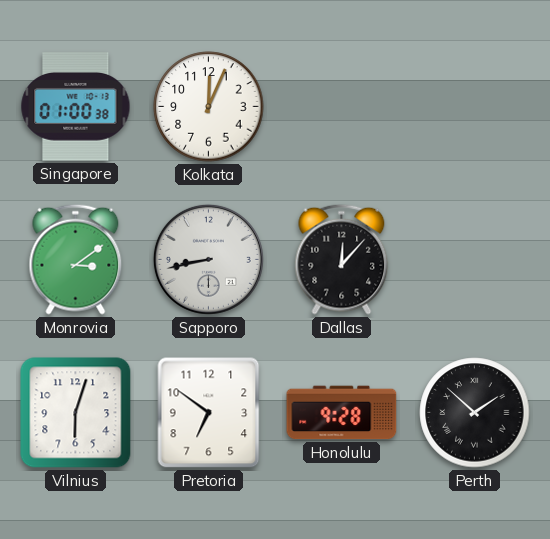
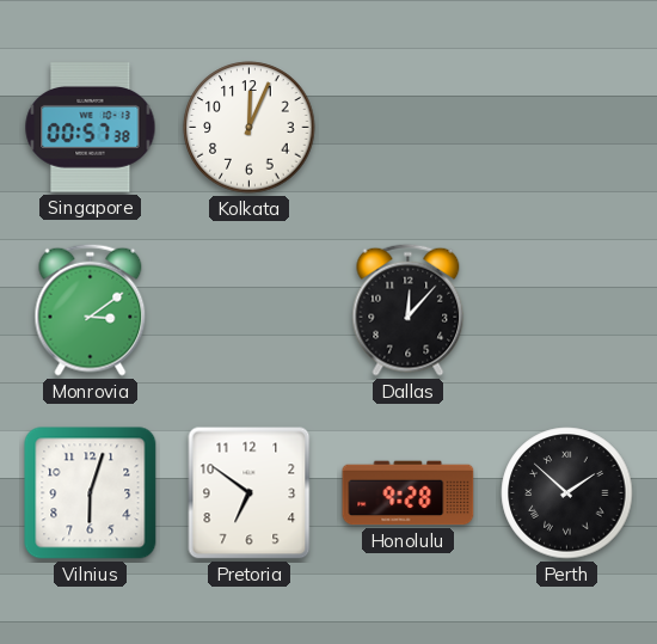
Singapore: 01:00 -> 00:57
Sapporo: 8:43 -> none
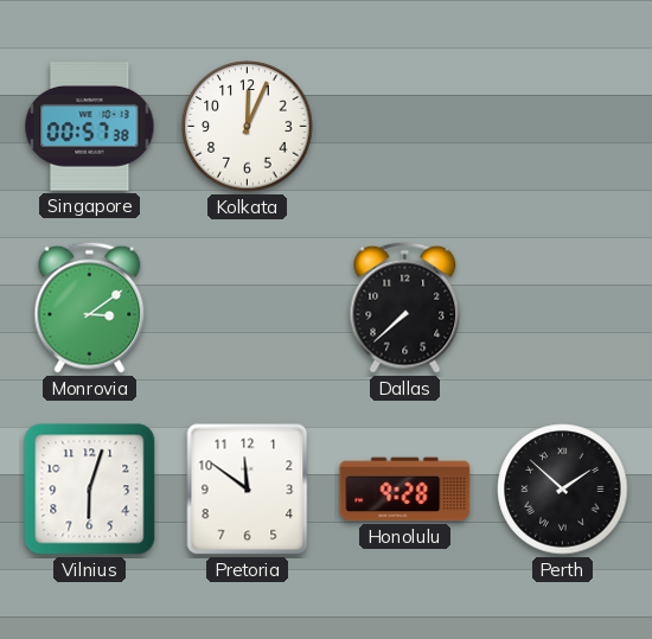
Dallas: 12:07 -> 7:38
Pretoria: 6:51 -> 11:51
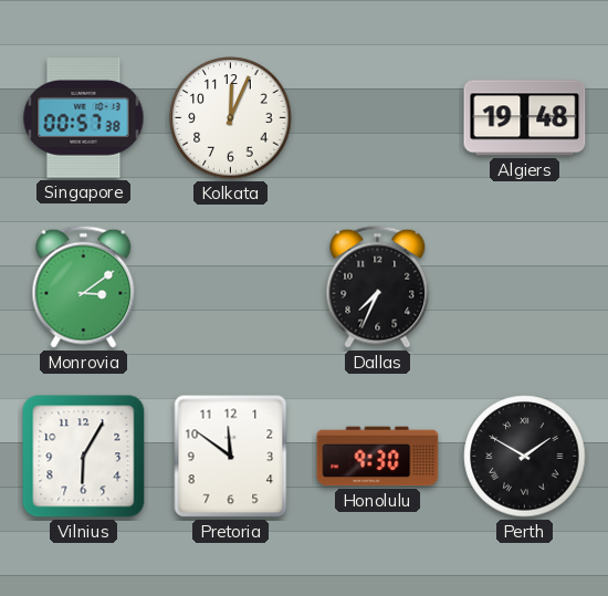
Algiers: none -> 19:48
Dallas: 7:38 -> 7:34
Vilnius: 6:03 -> 6:05
Honolulu: 9:28 -> 9:30
Perth: 1:52 -> 1:50
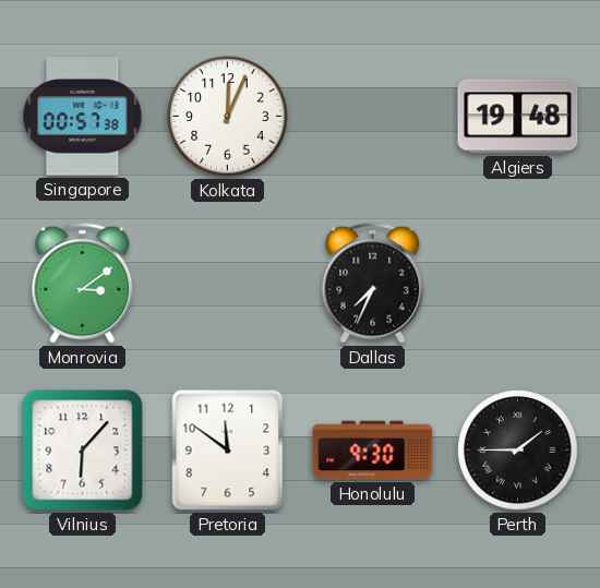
Vilnius: 6:05 -> 6:07
Perth: 1:50 -> 1:45
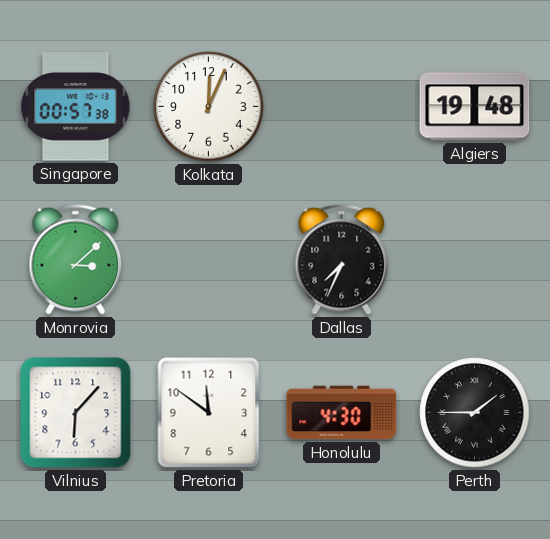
Monrovia: 3:09 -> 3:08
Honolulu: 9:30 -> 4:30
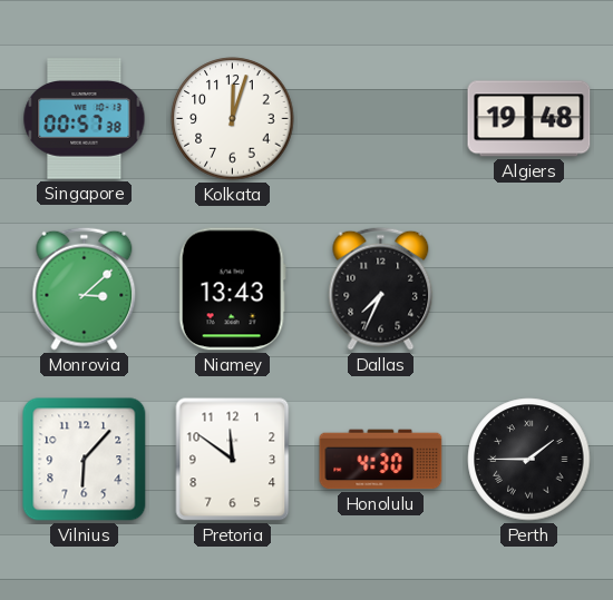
Kolkata: 12:04 -> 12:03
Niamey: none -> 13:43
